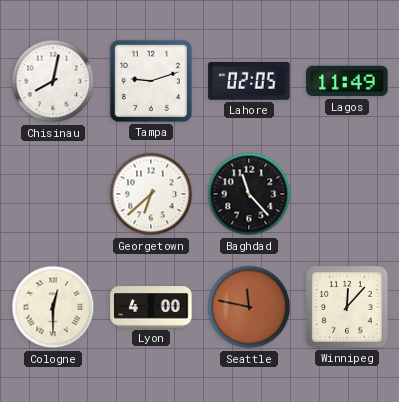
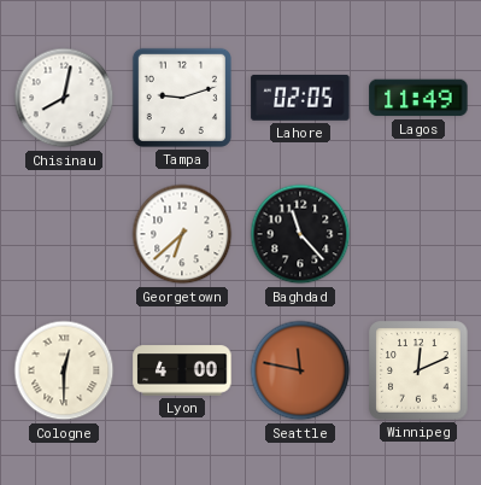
Winnipeg: 12:07 -> 12:11
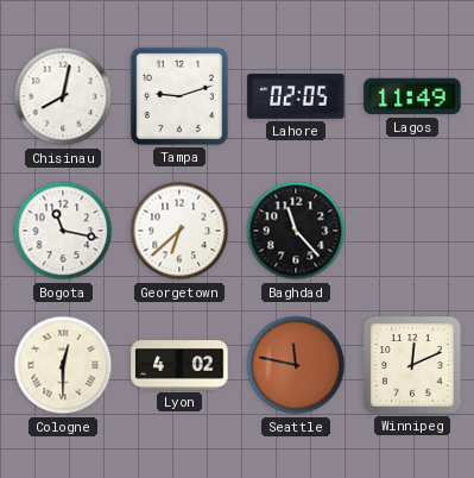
Bogota: none -> 11:17
Lyon: 4:00 -> 4:02
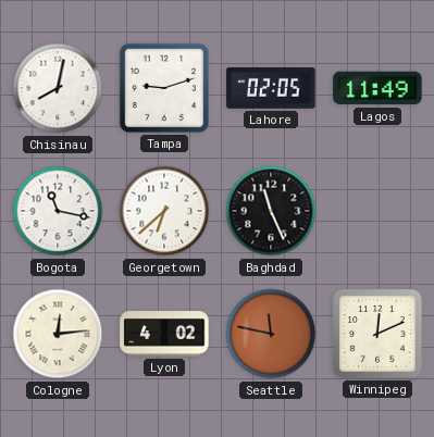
Baghdad: 11:23 -> 11:26
Cologne: 12:30 -> 12:14
